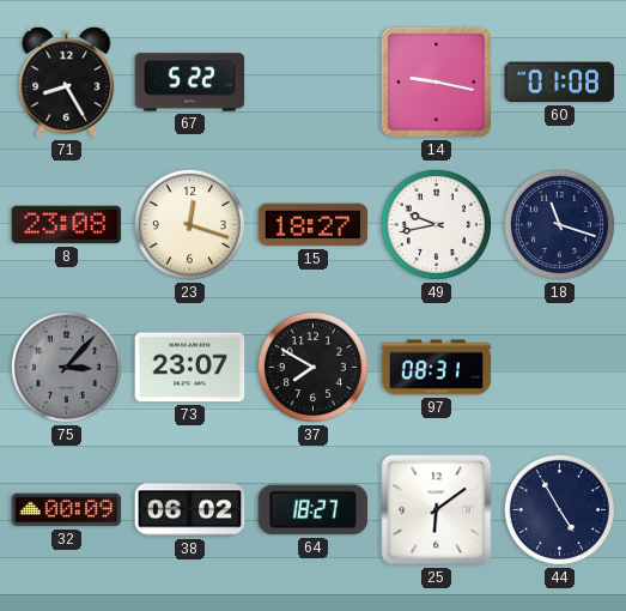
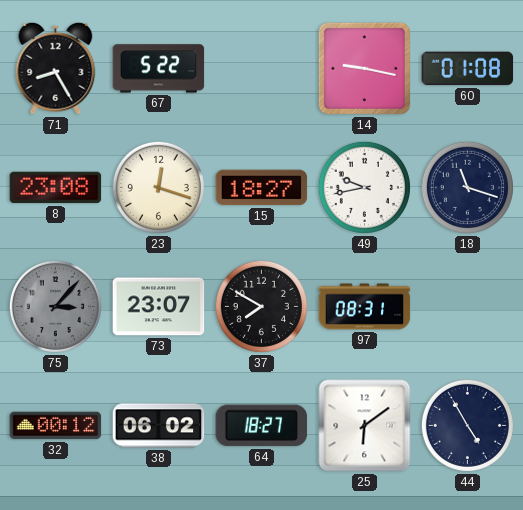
32: 00:09 -> 00:12
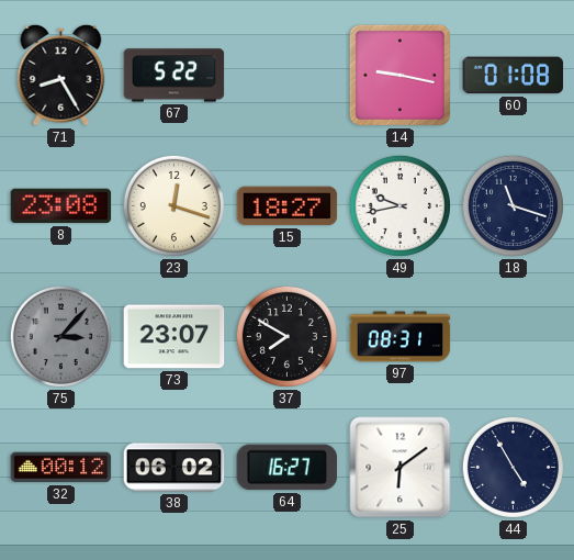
64: 18:27 -> 16:27
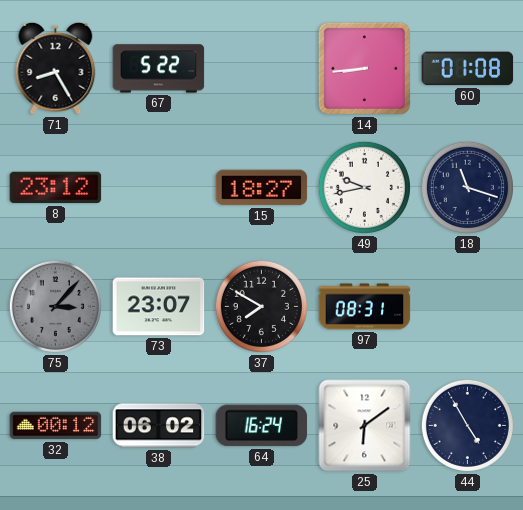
14: 9:17 -> 8:44
8: 23:08 -> 23:12
23: 12:18 -> none
64: 16:27 -> 16:24
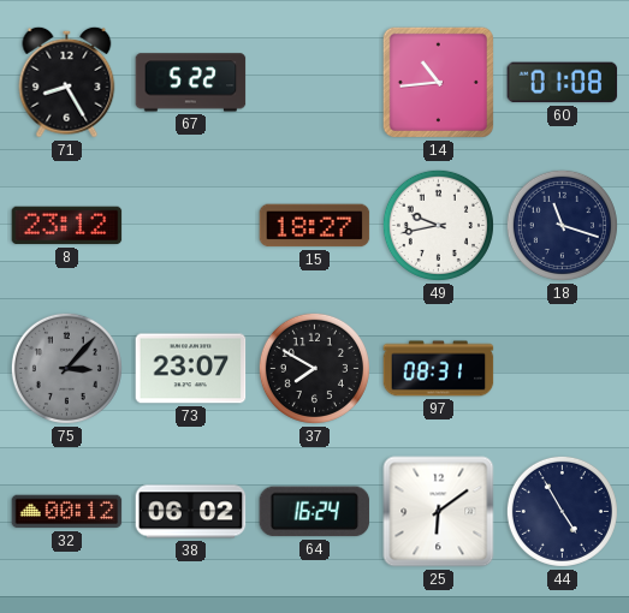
14: 8:44 -> 10:44
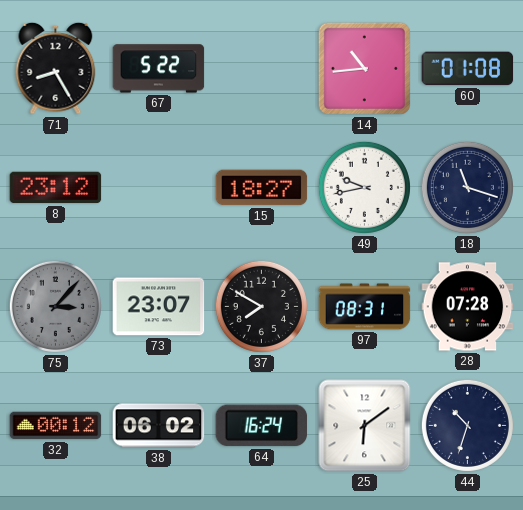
28: none -> 07:28
44: 4:55 -> 10:33
